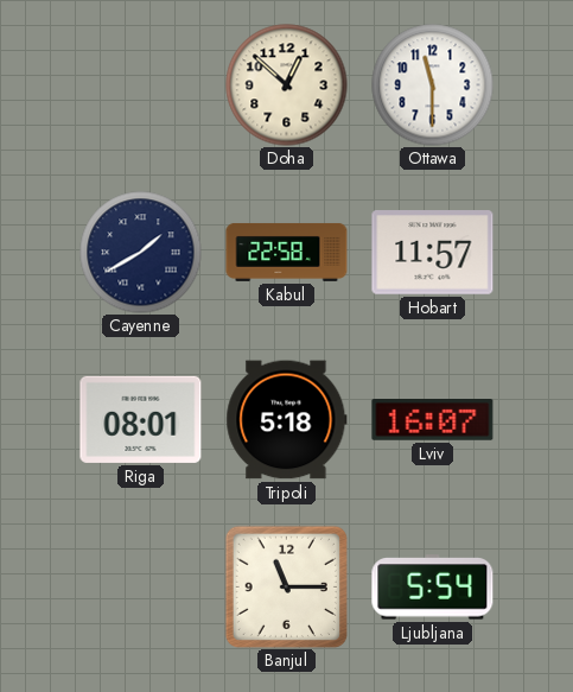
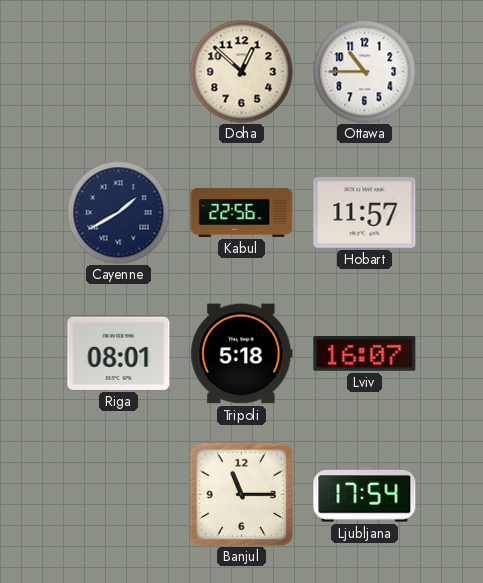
Ottawa: 11:30 -> 10:45
Kabul: 22:58 -> 22:56
Ljubljana: 5:54 -> 17:54
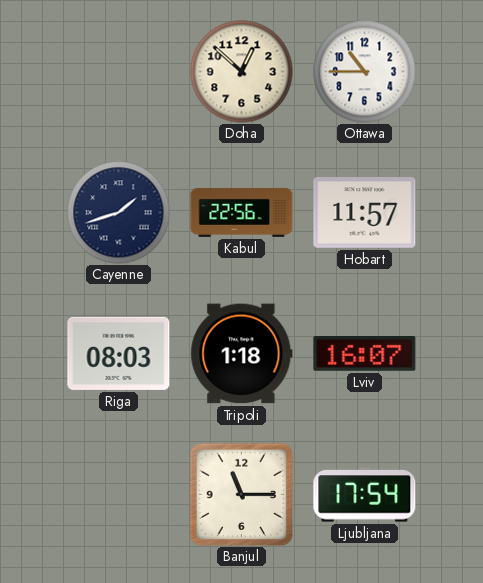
Cayenne: 1:40 -> 1:42
Riga: 08:01 -> 08:03
Tripoli: 5:18 -> 1:18
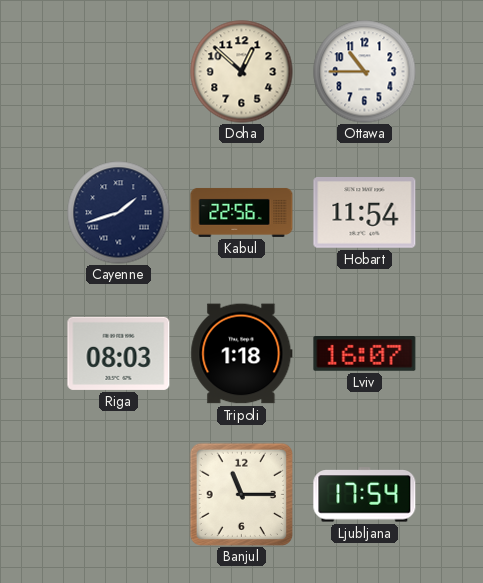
Hobart: 11:57 -> 11:54
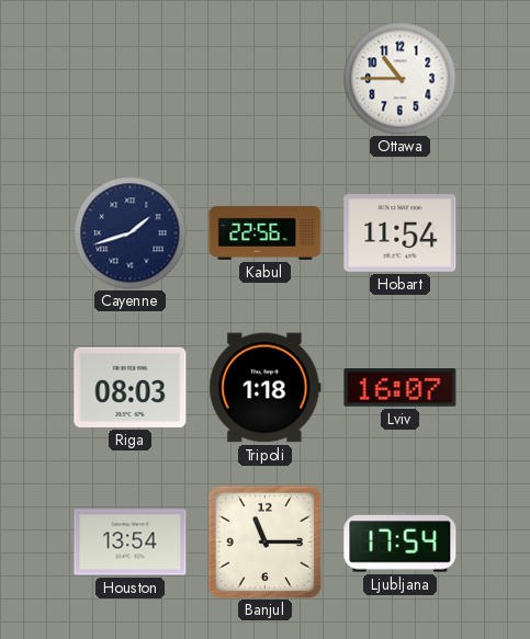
Doha: 12:52 -> none
Houston: none -> 13:54
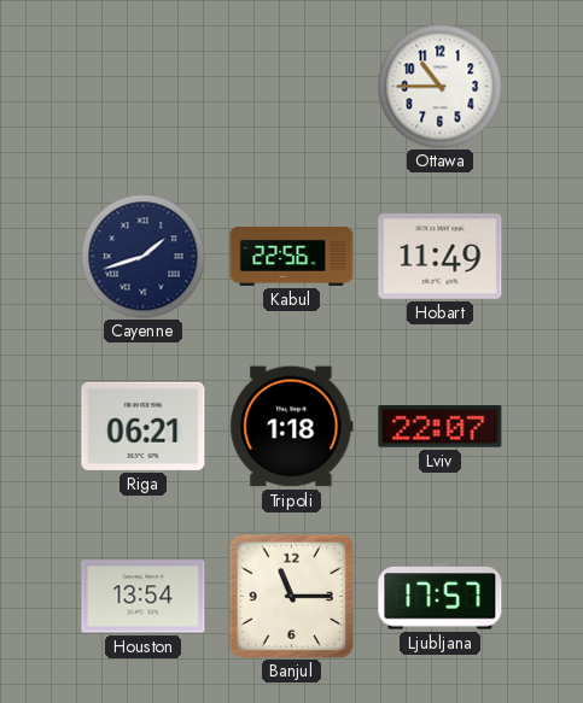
Hobart: 11:54 -> 11:49
Riga: 08:03 -> 06:21
Lviv: 16:07 -> 22:07
Ljubljana: 17:54 -> 17:57
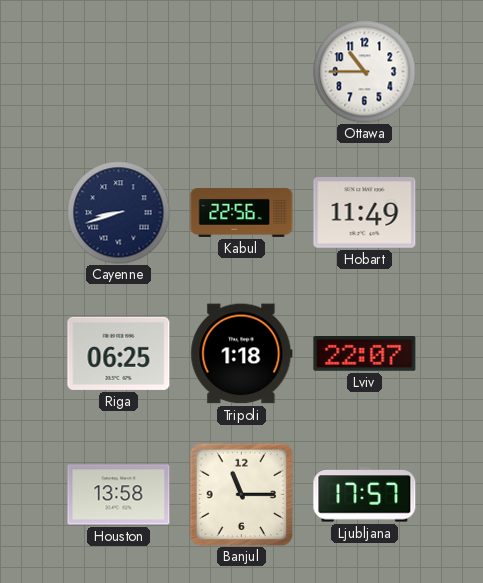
Cayenne: 1:42 -> 8:42
Riga: 06:21 -> 06:25
Houston: 13:54 -> 13:58
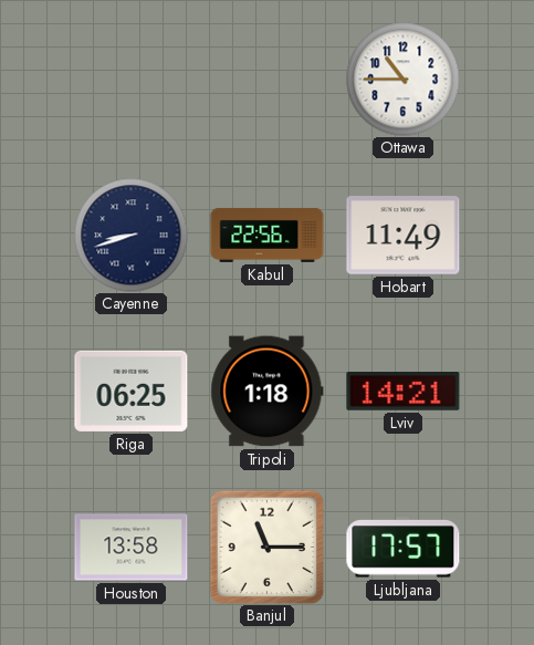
Lviv: 22:07 -> 14:21
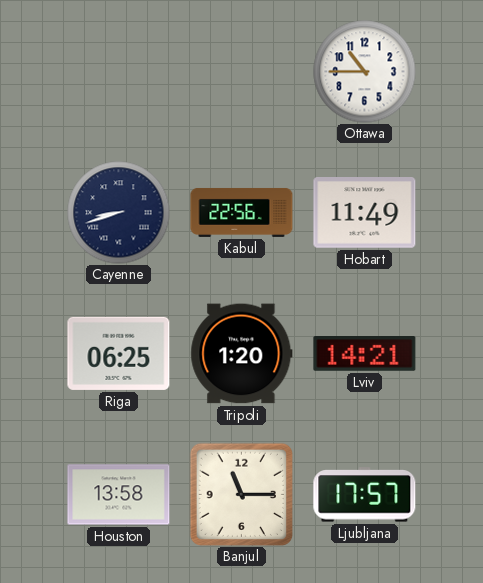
Tripoli: 1:18 -> 1:20
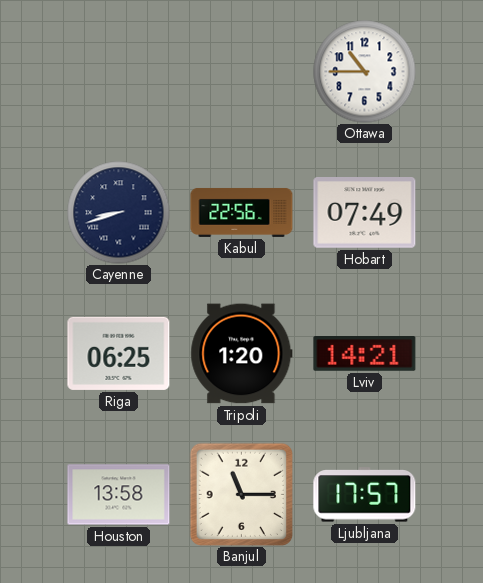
Hobart: 11:49 -> 07:49
